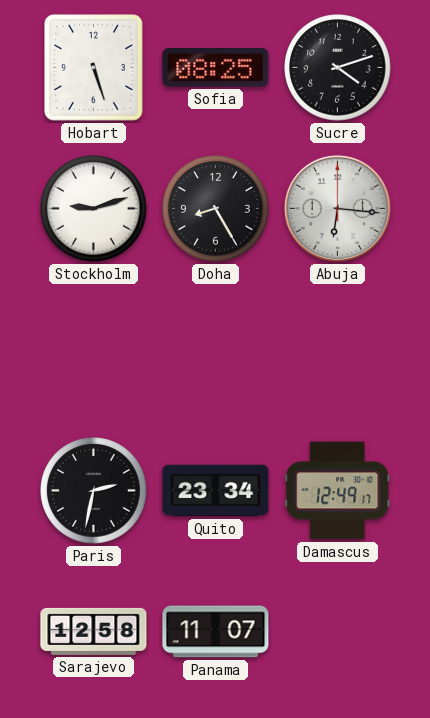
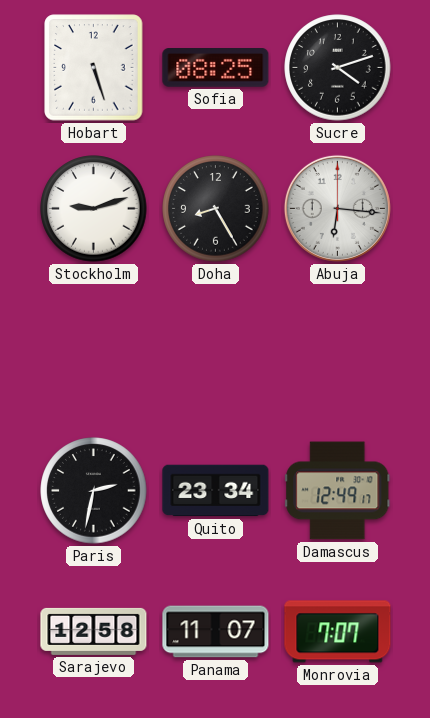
Monrovia: none -> 7:07
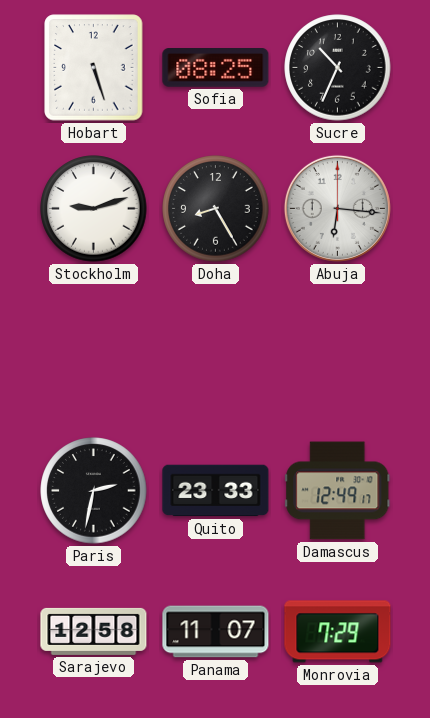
Sucre: 4:12 -> 10:34
Quito: 23:34 -> 23:33
Monrovia: 7:07 -> 7:29
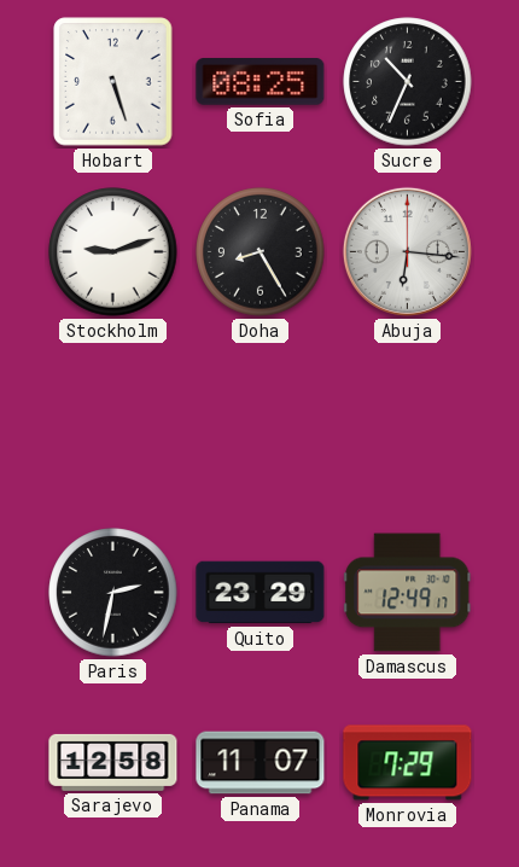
Quito: 23:33 -> 23:29
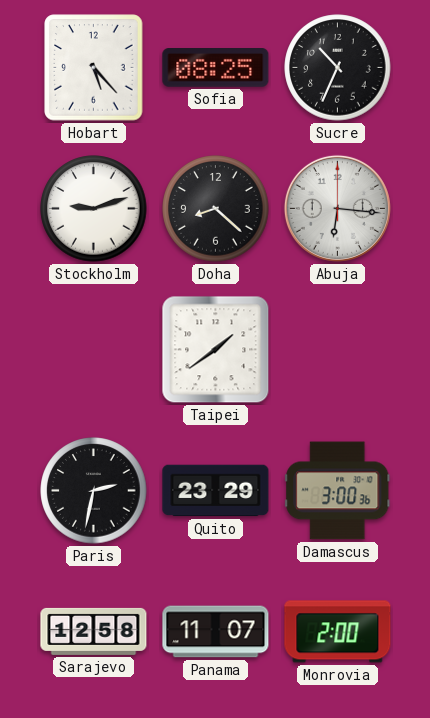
Hobart: 5:27 -> 5:23
Doha: 8:25 -> 8:22
Taipei: none -> 1:39
Damascus: 12:49 -> 3:00
Monrovia: 7:29 -> 2:00
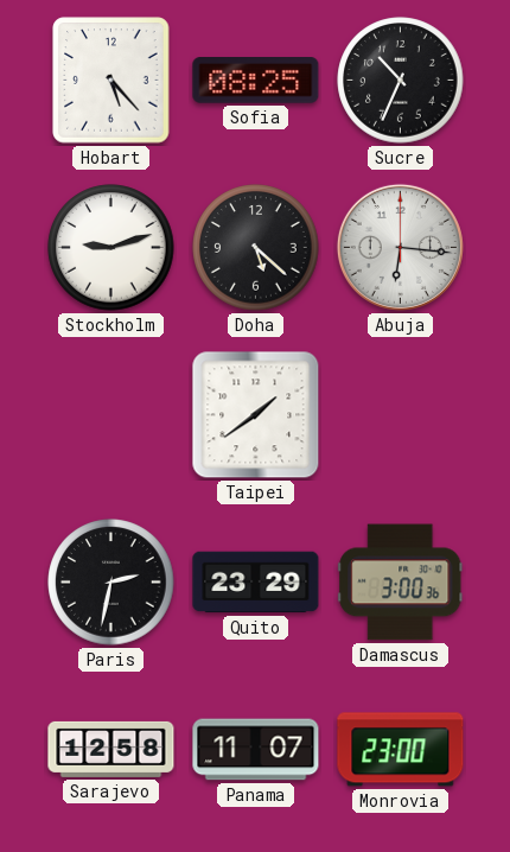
Doha: 8:22 -> 5:22
Monrovia: 2:00 -> 23:00
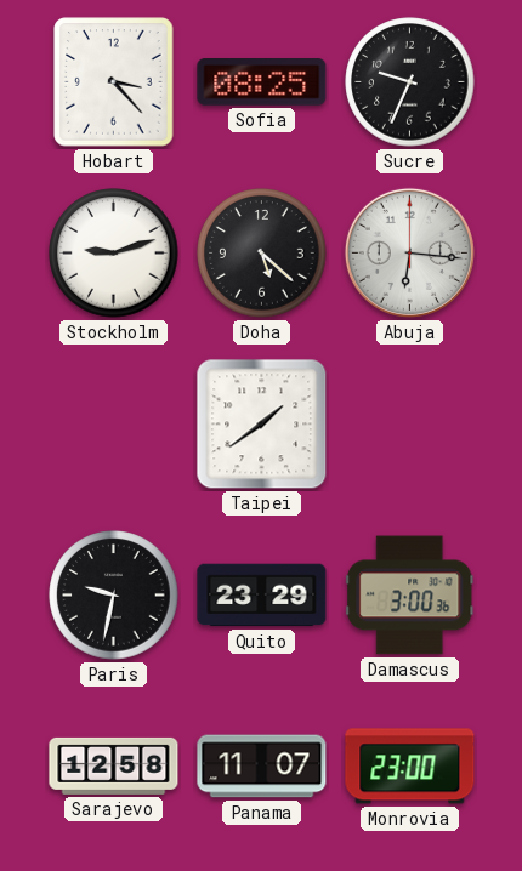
Hobart: 5:23 -> 3:23
Sucre: 10:34 -> 9:34
Paris: 2:32 -> 9:32
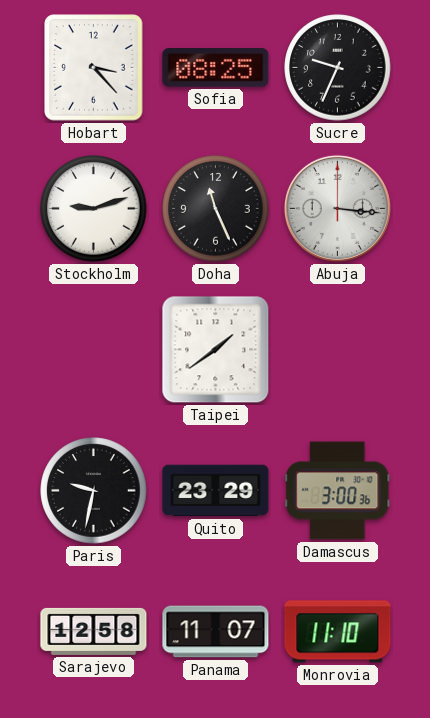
Doha: 5:22 -> 11:26
Abuja: 6:16 -> 3:16
Monrovia: 23:00 -> 11:10
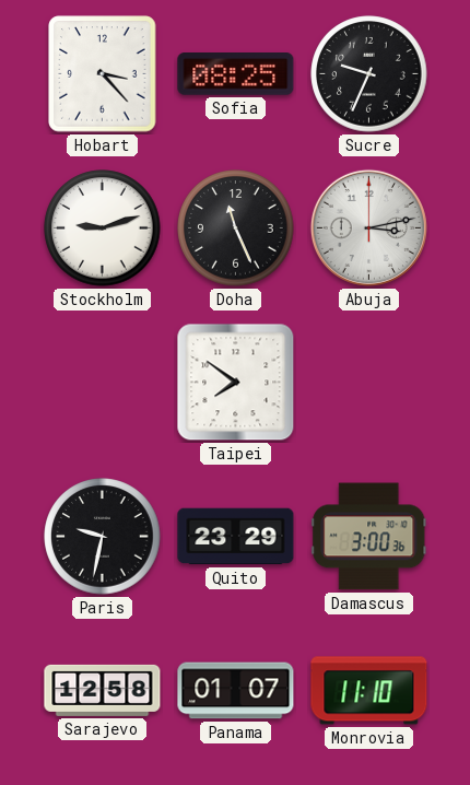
Abuja: 3:16 -> 3:13
Taipei: 1:39 -> 7:51
Panama: 11:07 -> 01:07
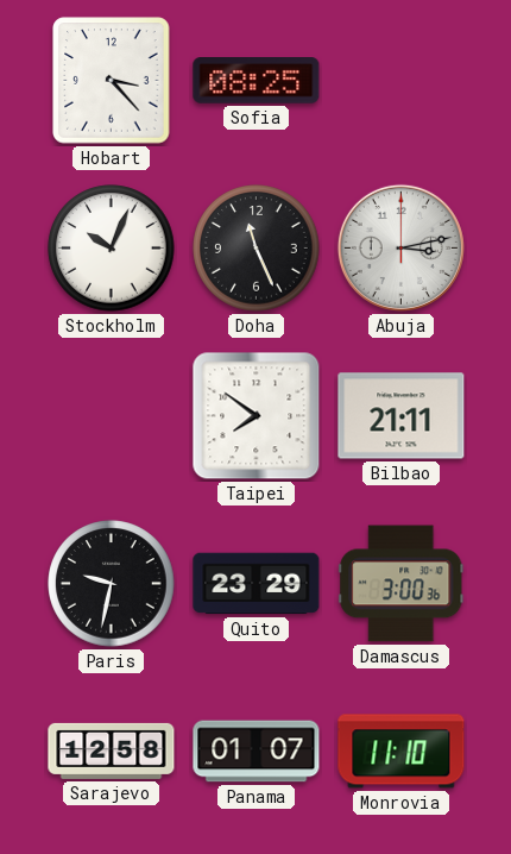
Sucre: 9:34 -> none
Stockholm: 9:12 -> 10:04
Bilbao: none -> 21:11
